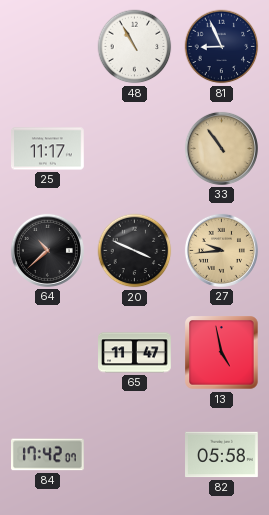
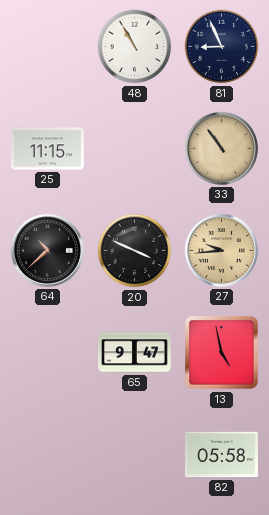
25: 11:17 -> 11:15
65: 11:47 -> 9:47
84: 17:42 -> none
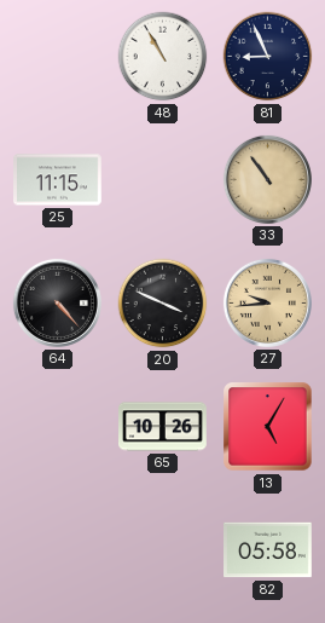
64: 10:38 -> 4:23
65: 9:47 -> 10:26
13: 4:58 -> 5:05
